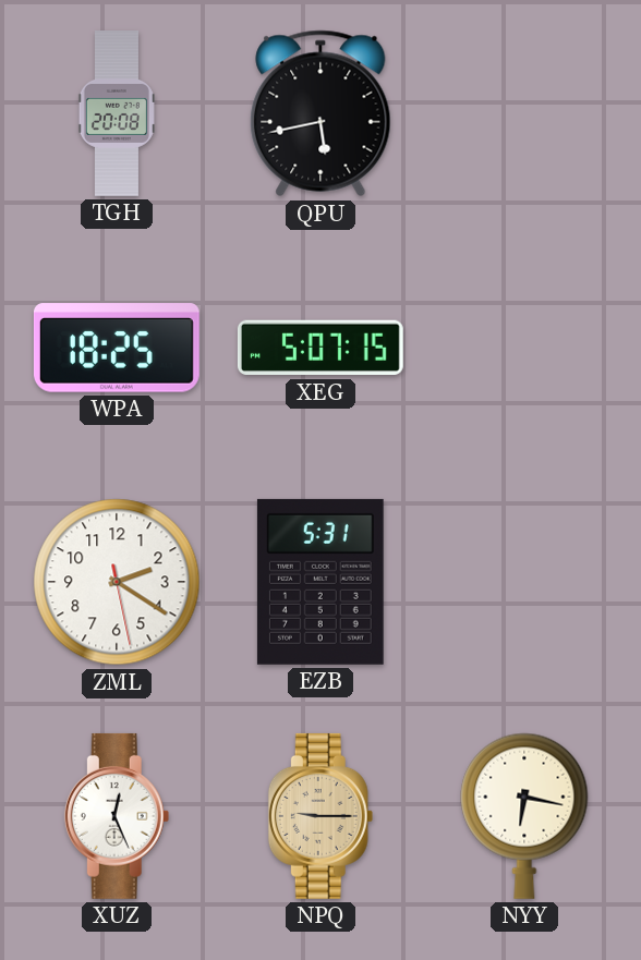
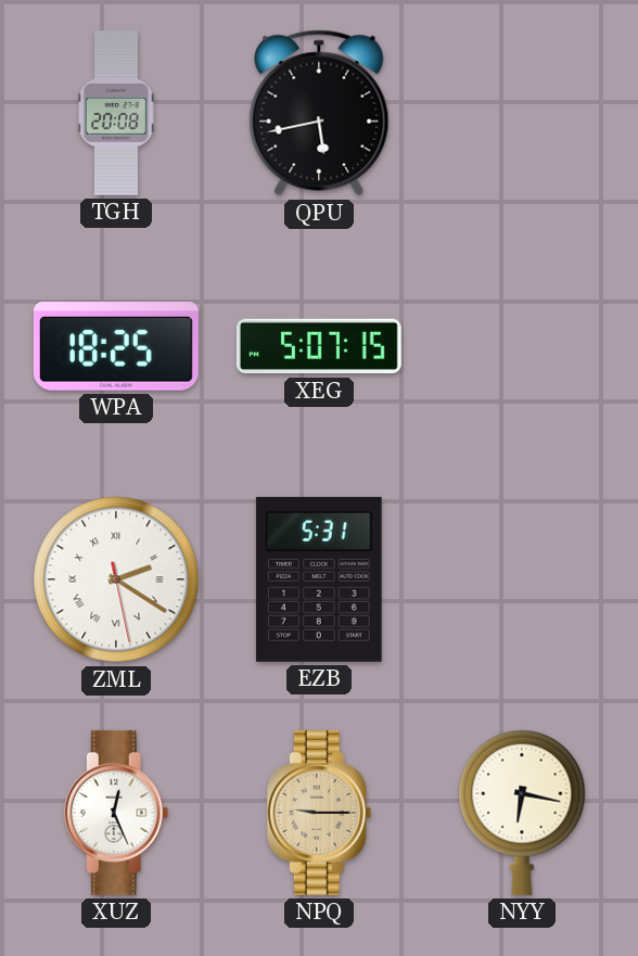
ZML numerals: Arabic -> Roman
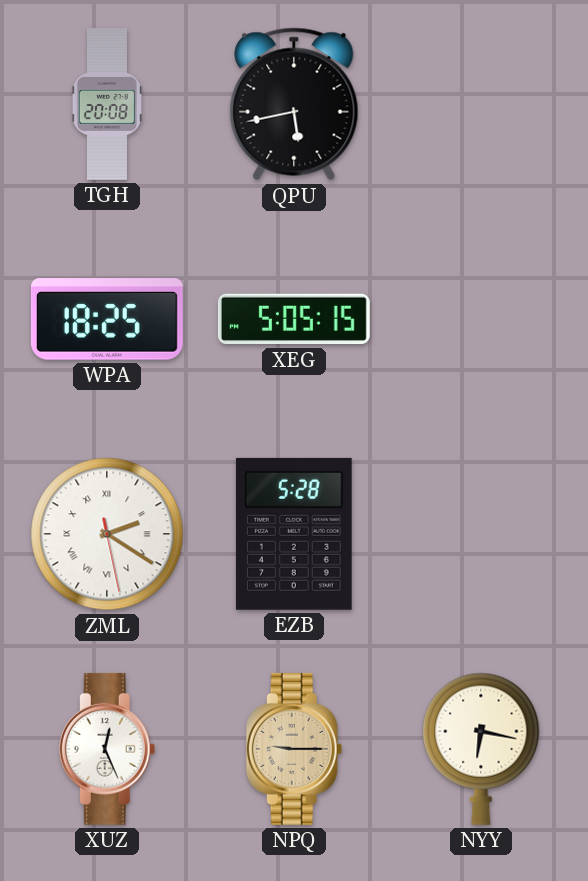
XEG: 5:07 -> 5:05
EZB: 5:31 -> 5:28
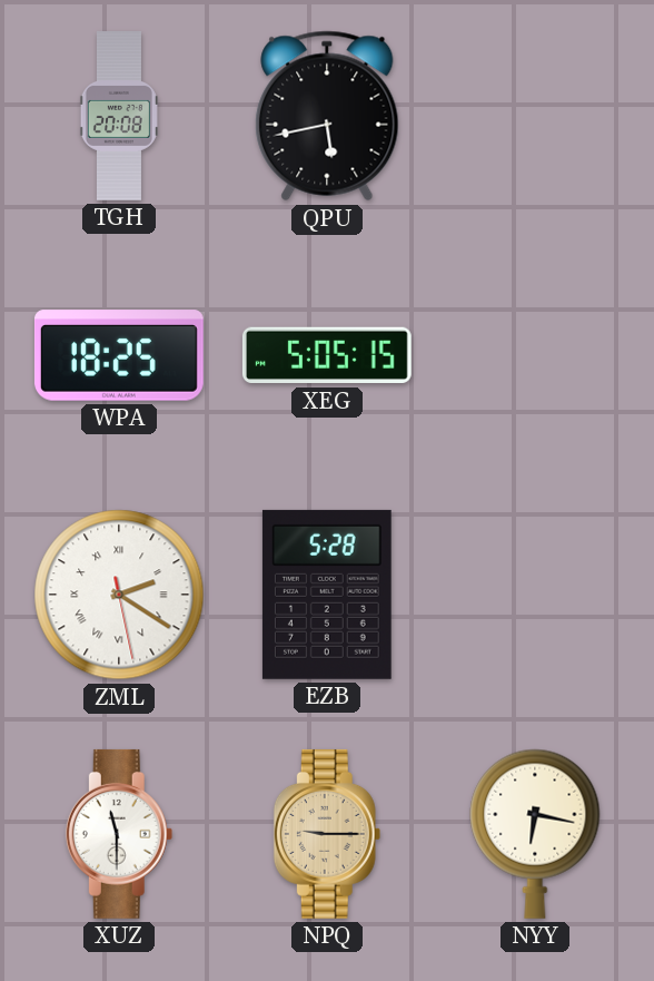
XUZ: 12:26 -> 11:30
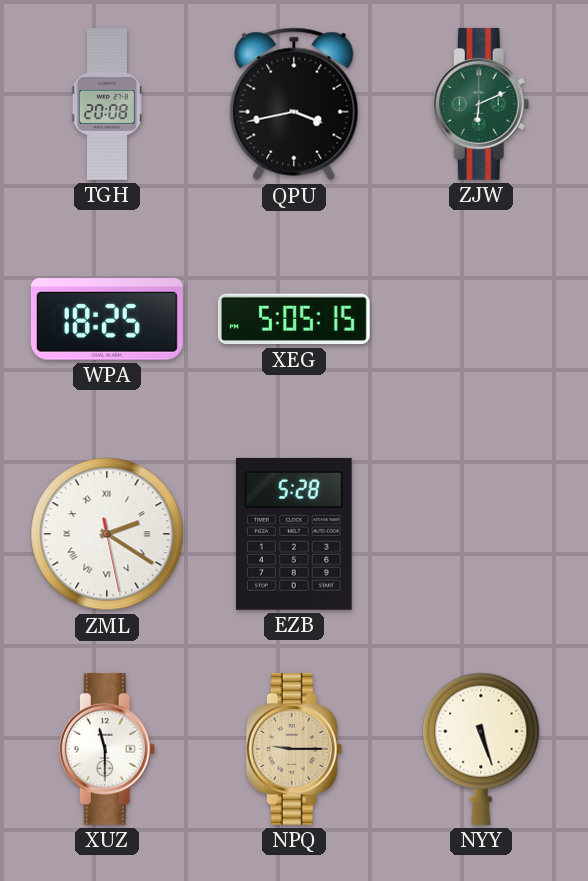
QPU: 5:43 -> 3:43
ZJW: none -> 6:11
NYY: 6:17 -> 5:27
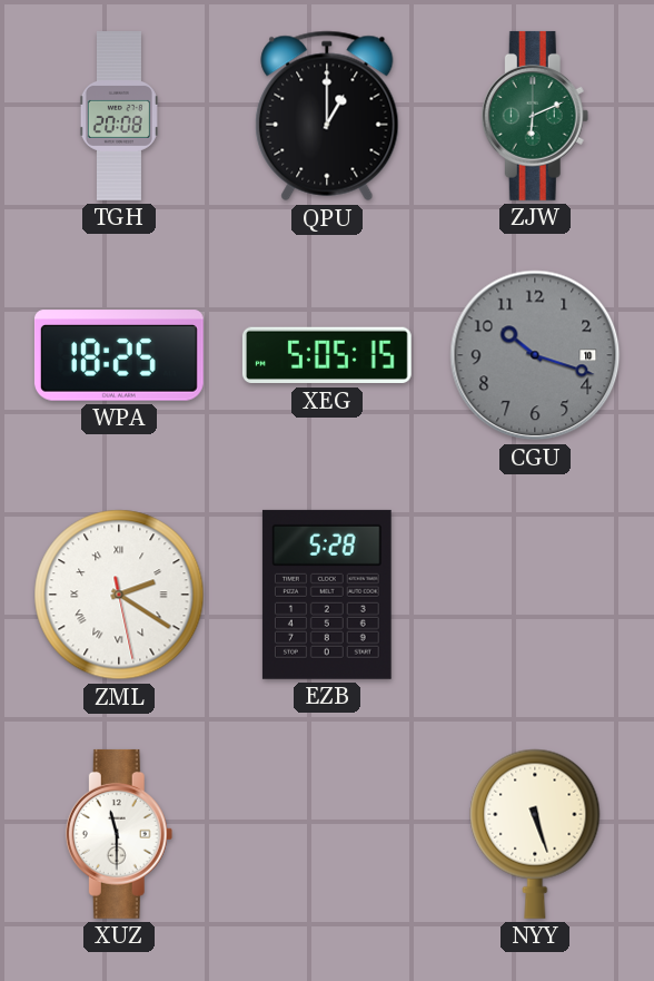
QPU: 3:43 -> 1:00
CGU: none -> 10:18
NPQ: 9:15 -> none
